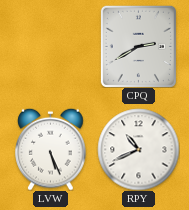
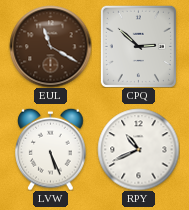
EUL: none -> 11:20
CPQ: 2:40 -> 2:52
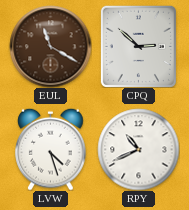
LVW: 5:26 -> 4:27
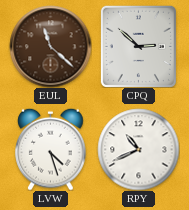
EUL: 11:20 -> 11:22
